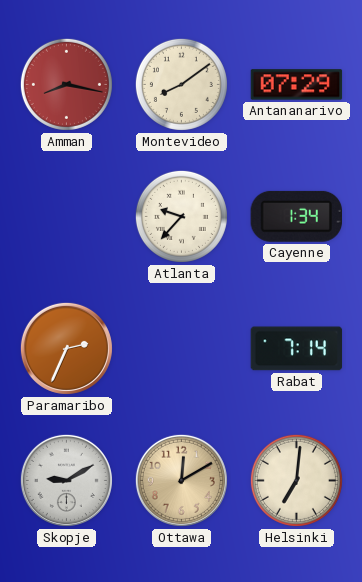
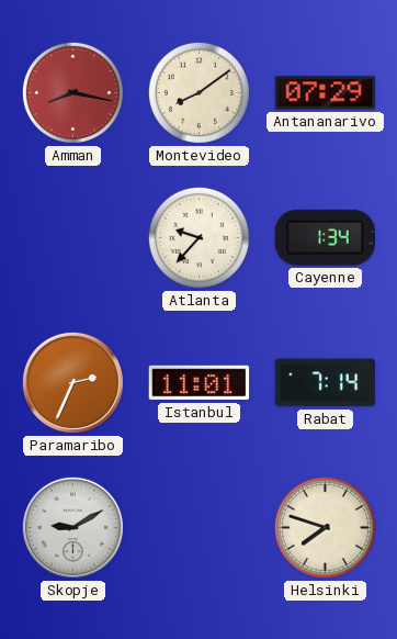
Istanbul: none -> 11:01
Ottawa: 12:10 -> none
Helsinki: 7:01 -> 7:48
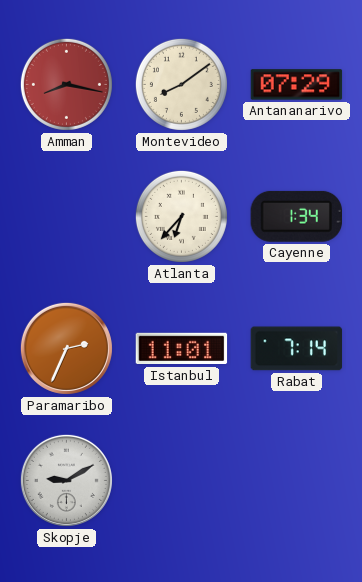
Atlanta: 9:37 -> 6:37
Helsinki: 7:48 -> none
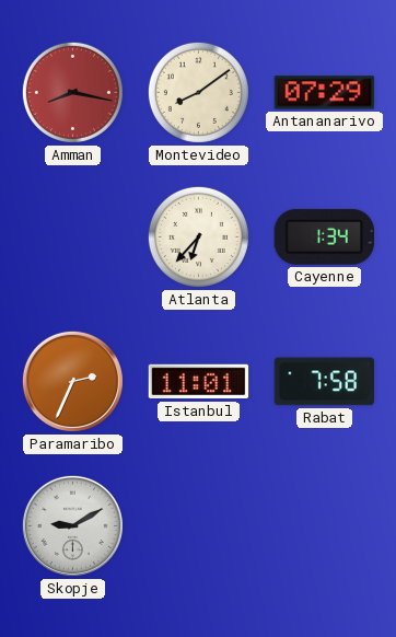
Rabat: 7:14 -> 7:58
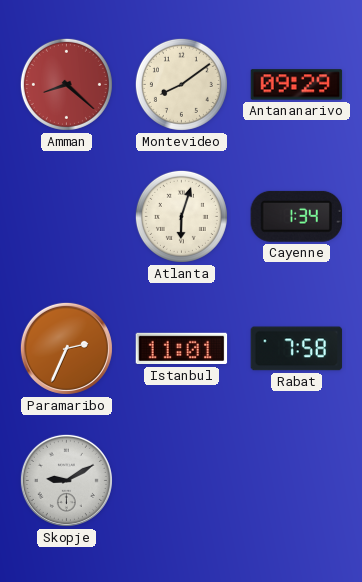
Amman: 8:17 -> 8:22
Antananarivo: 07:29 -> 09:29
Atlanta: 6:37 -> 6:03
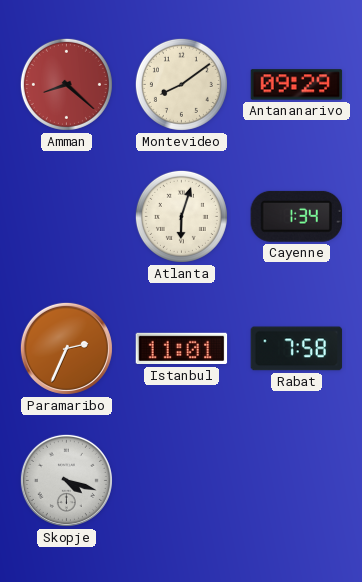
Skopje: 9:10 -> 4:18
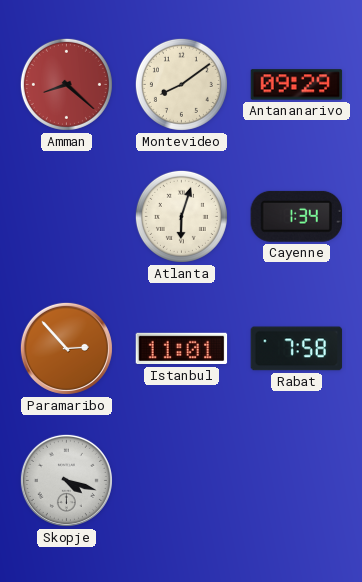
Paramaribo: 2:34 -> 2:53
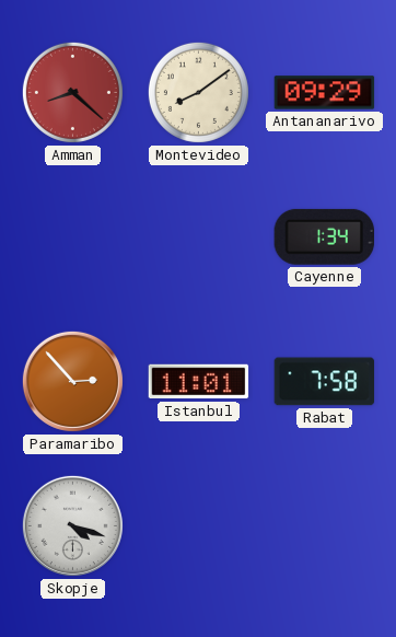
Atlanta: 6:03 -> none
